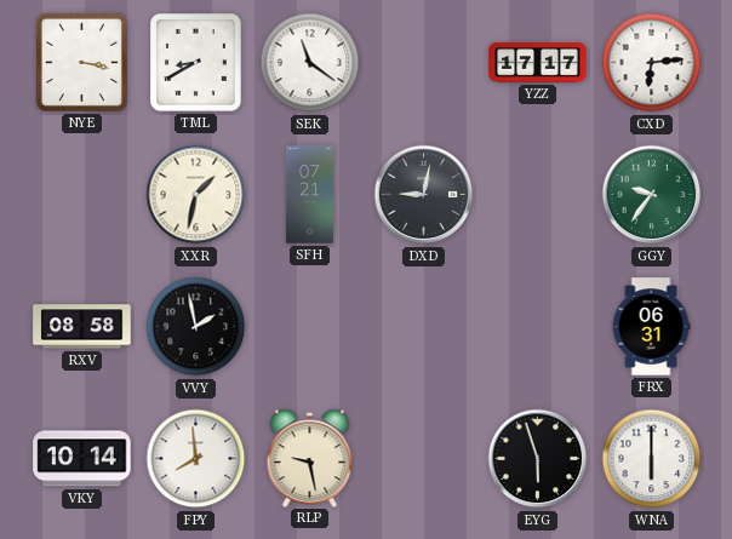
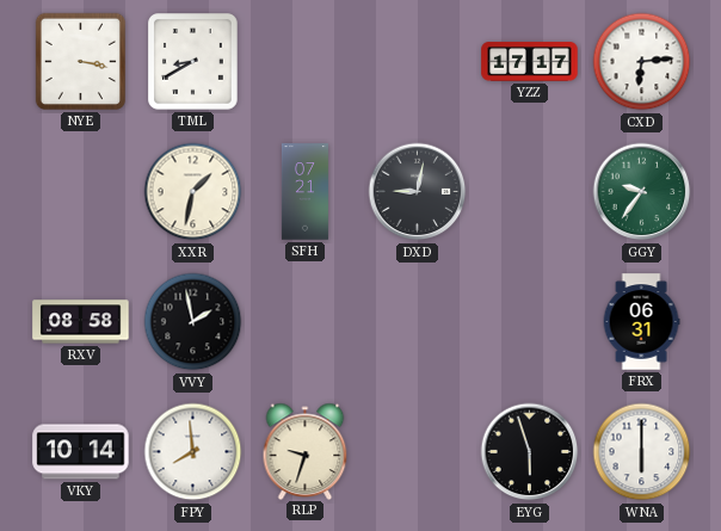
SEK: 11:21 -> none
RLP: 9:28 -> 9:33
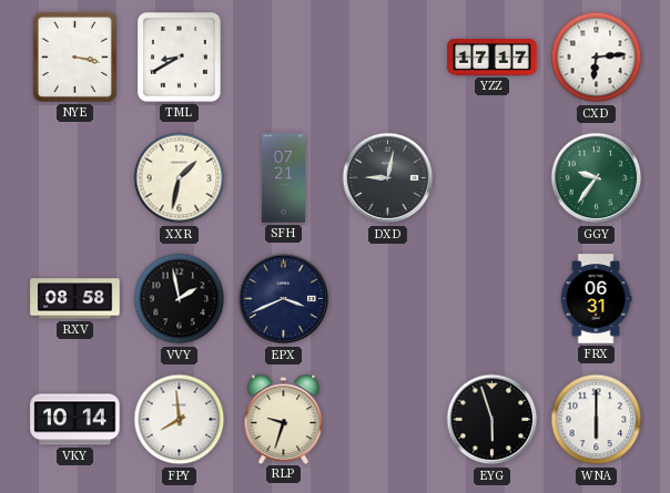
EPX: none -> 3:41
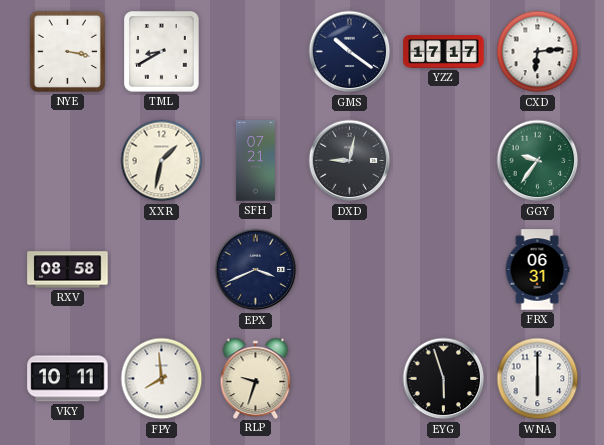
GMS: none -> 10:21
VVY: 1:58 -> none
VKY: 10:14 -> 10:11
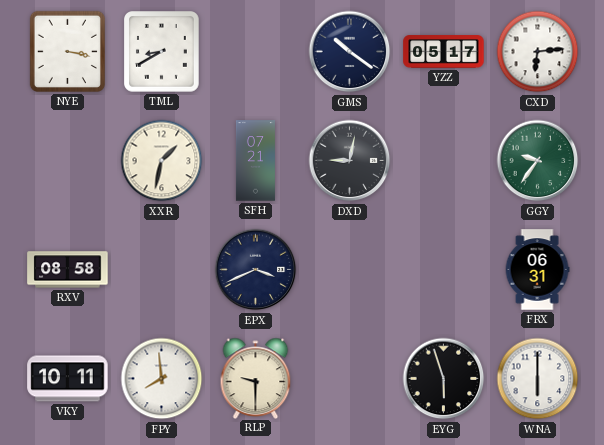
YZZ: 17:17 -> 05:17
RLP: 9:33 -> 9:30
